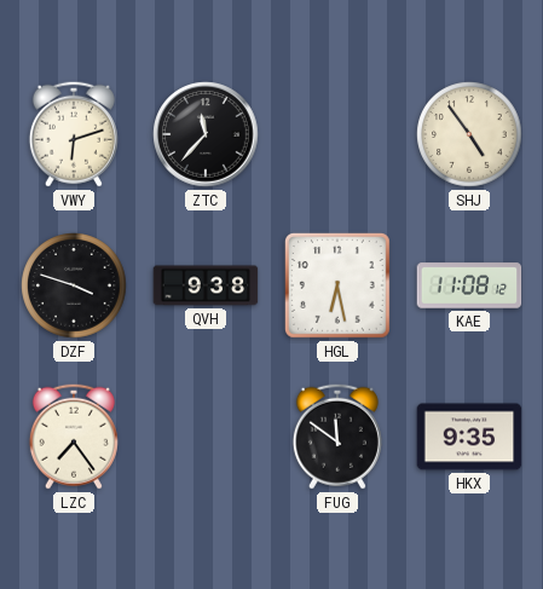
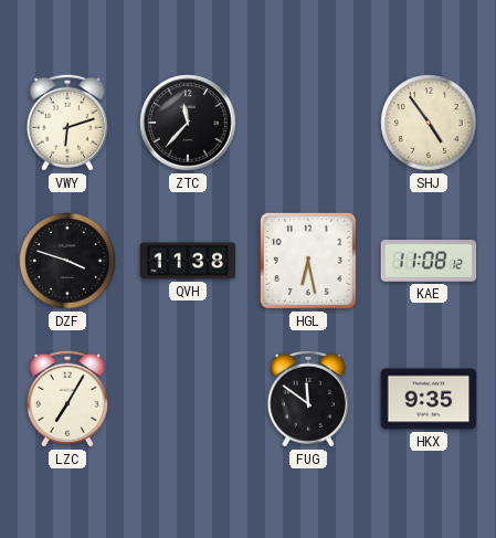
QVH: 9:38 -> 11:38
LZC: 7:24 -> 7:05
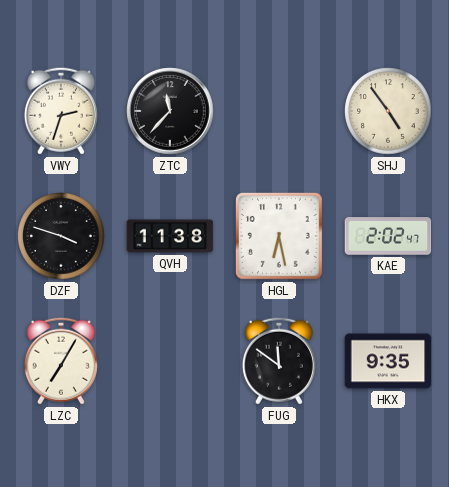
VWY: 6:12 -> 2:33
KAE: 11:08 -> 2:02
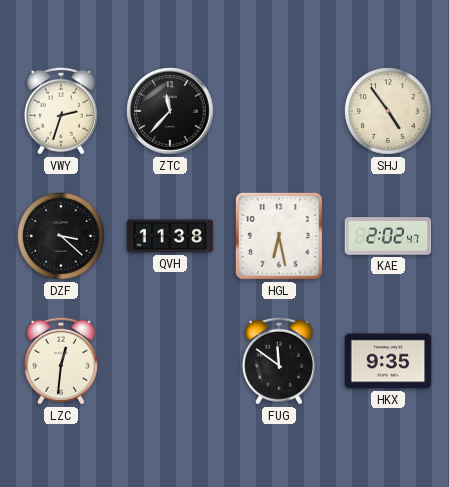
DZF: 3:48 -> 3:22
LZC: 7:05 -> 12:31
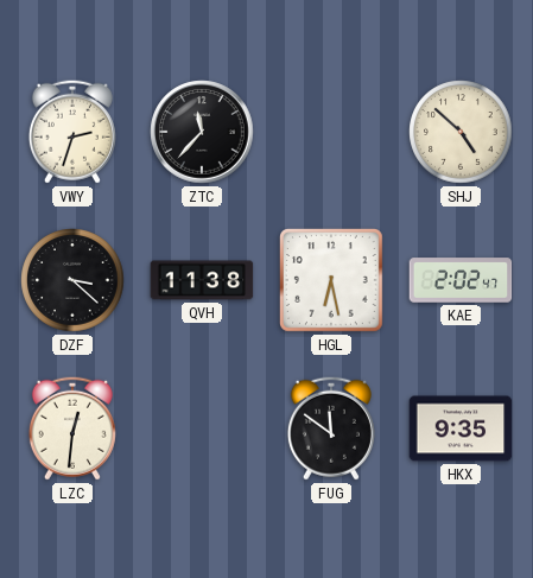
SHJ: 4:54 -> 4:52
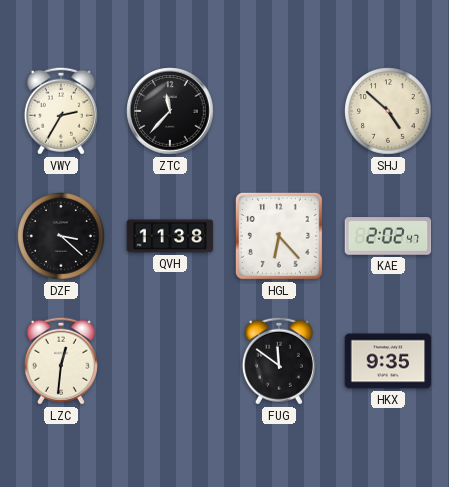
VWY: 2:33 -> 2:35
HGL: 6:28 -> 6:23
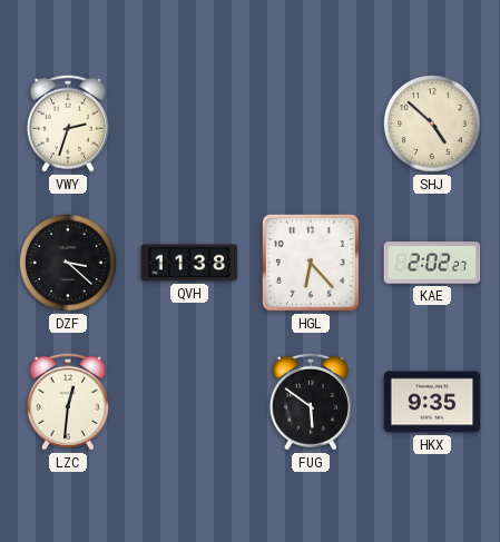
VWY: 2:35 -> 2:33
ZTC: 11:37 -> none
KAE: 2:02:47 -> 2:02:27
FUG: 11:51 -> 5:51
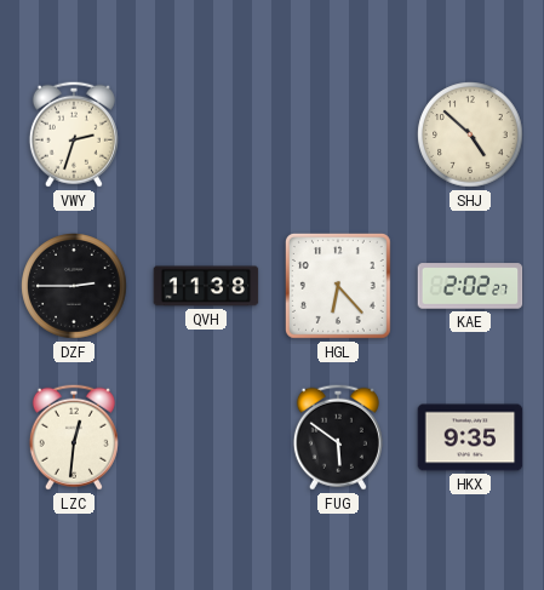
DZF: 3:22 -> 2:45
